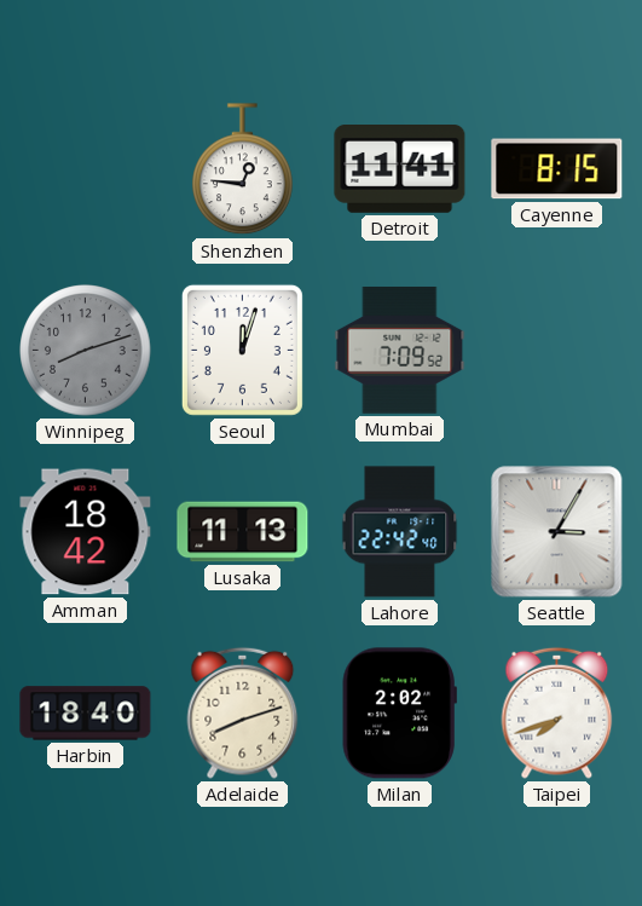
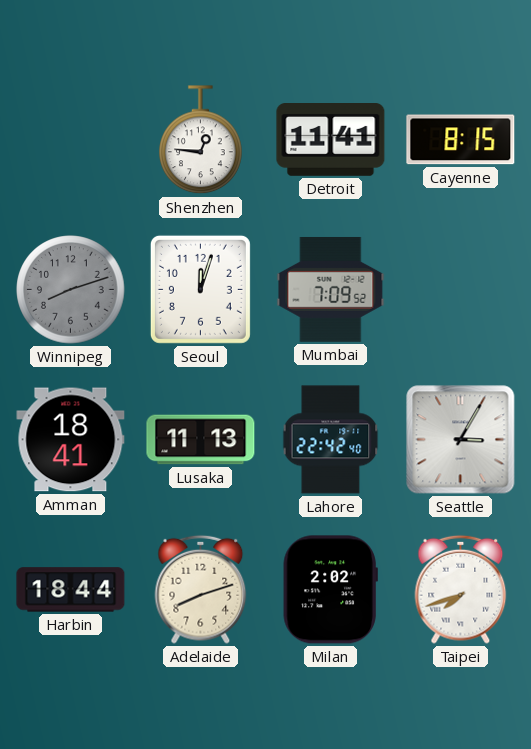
Amman: 18:42 -> 18:41
Harbin: 18:40 -> 18:44
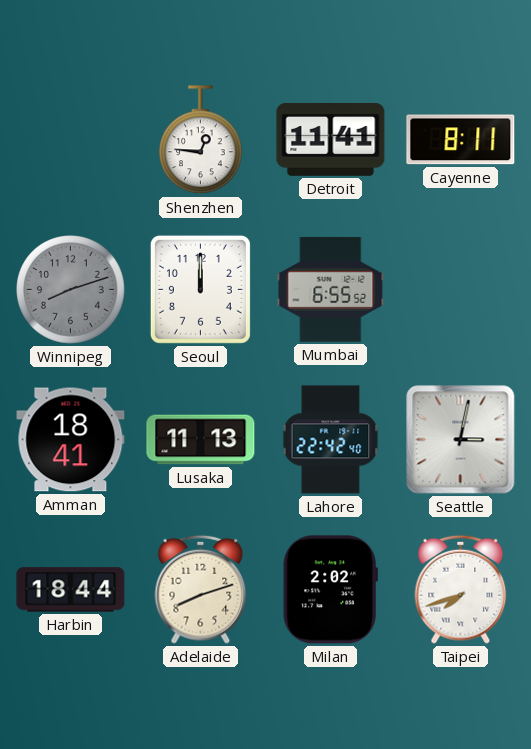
Cayenne: 8:15 -> 8:11
Seoul: 12:03 -> 12:00
Mumbai: 7:09 -> 6:55
Seattle: 3:05 -> 3:02
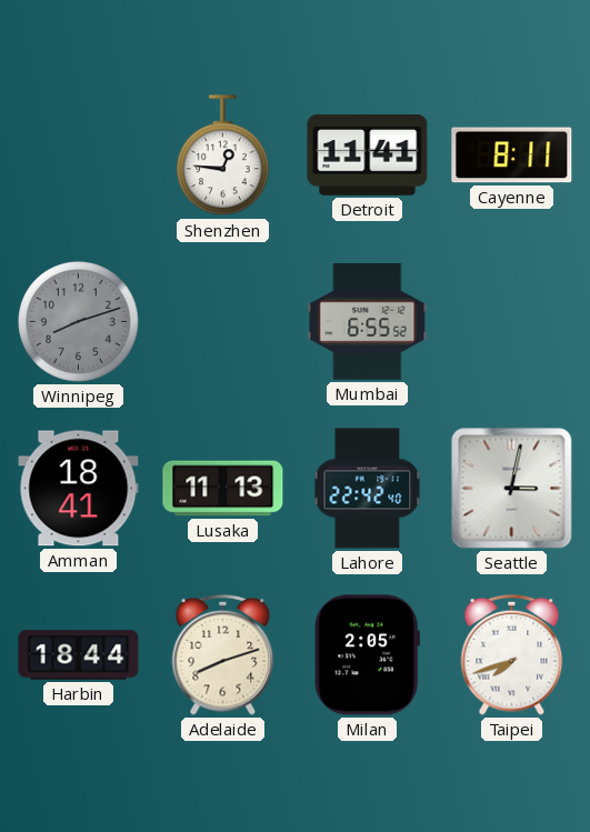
Seoul: 12:00 -> none
Milan: 2:02 -> 2:05
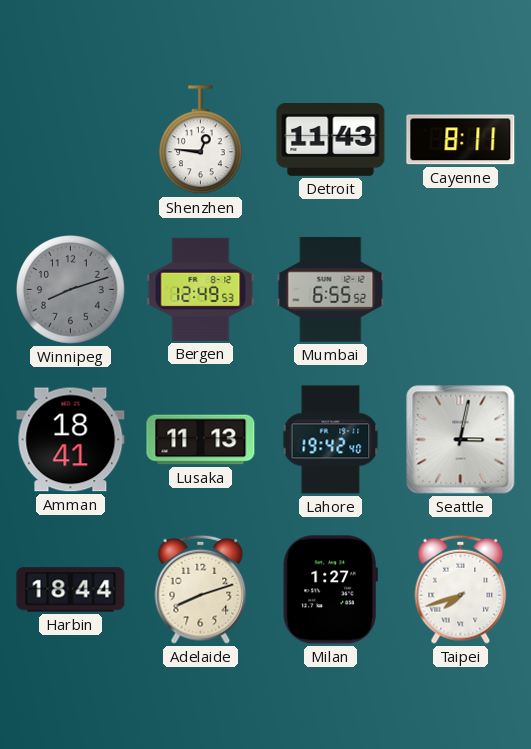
Detroit: 11:41 -> 11:43
Bergen: none -> 12:49
Lahore: 22:42 -> 19:42
Milan: 2:05 -> 1:27
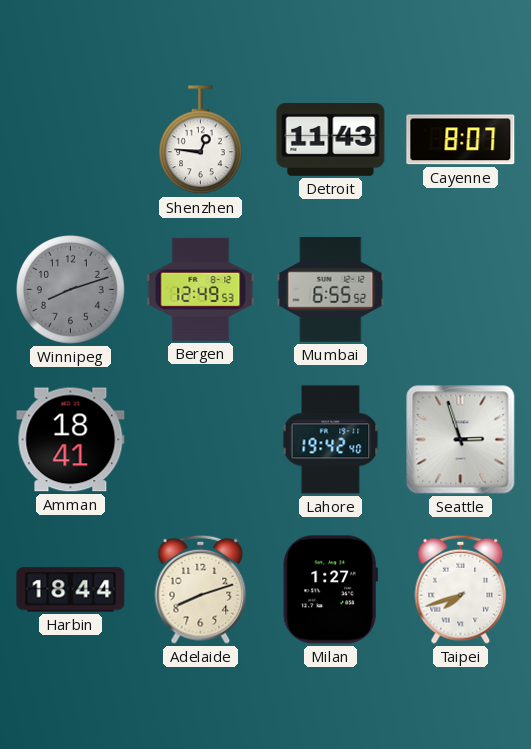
Cayenne: 8:11 -> 8:07
Lusaka: 11:13 -> none
Seattle: 3:02 -> 2:57
